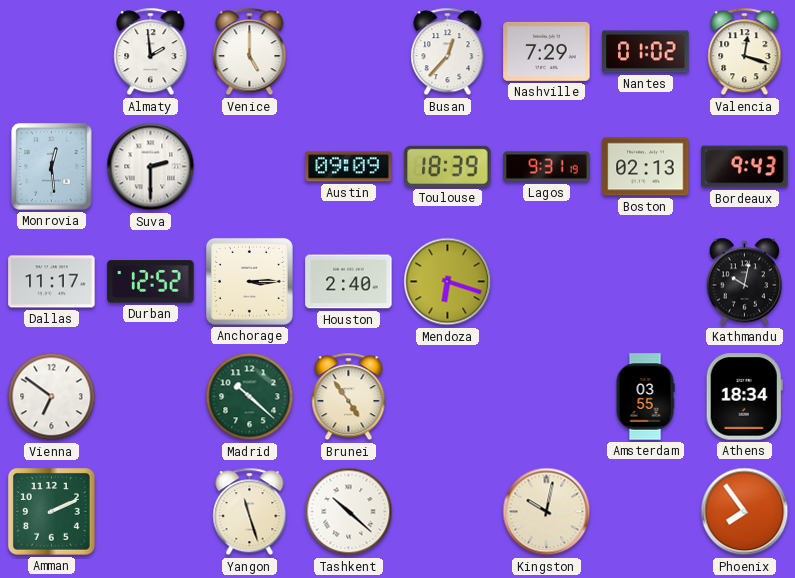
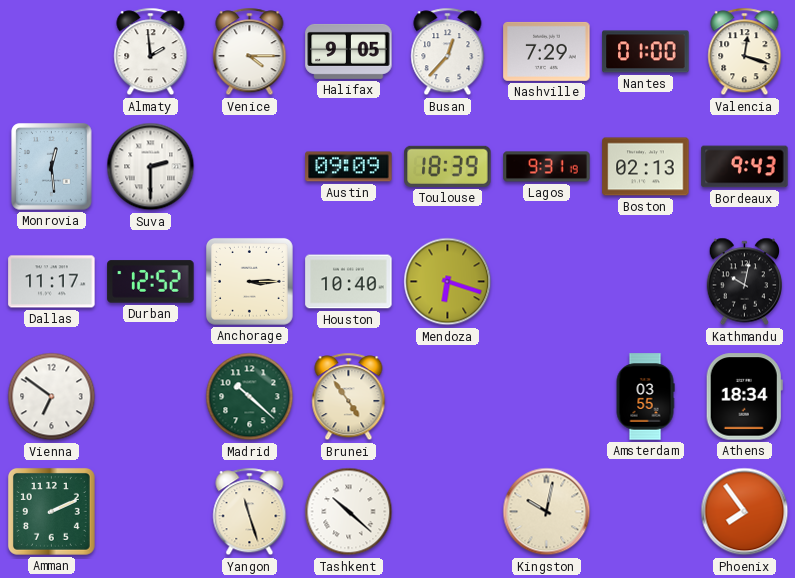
Venice: 5:00 -> 4:15
Halifax: none -> 9:05
Nantes: 01:02 -> 01:00
Houston: 2:40 -> 10:40
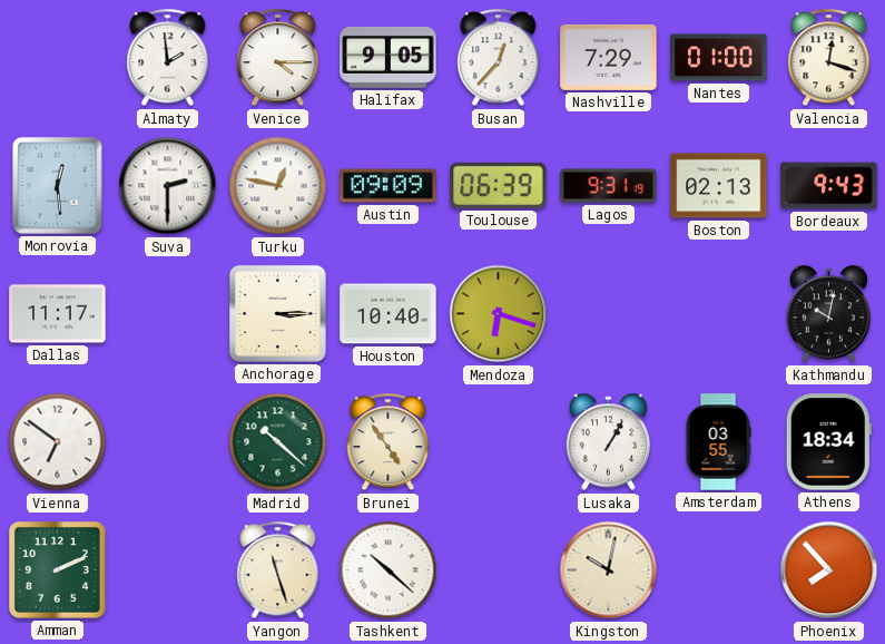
Turku: none -> 12:47
Toulouse: 18:39 -> 06:39
Durban: 12:52 -> none
Lusaka: none -> 1:05
Phoenix: 7:54 -> 7:53
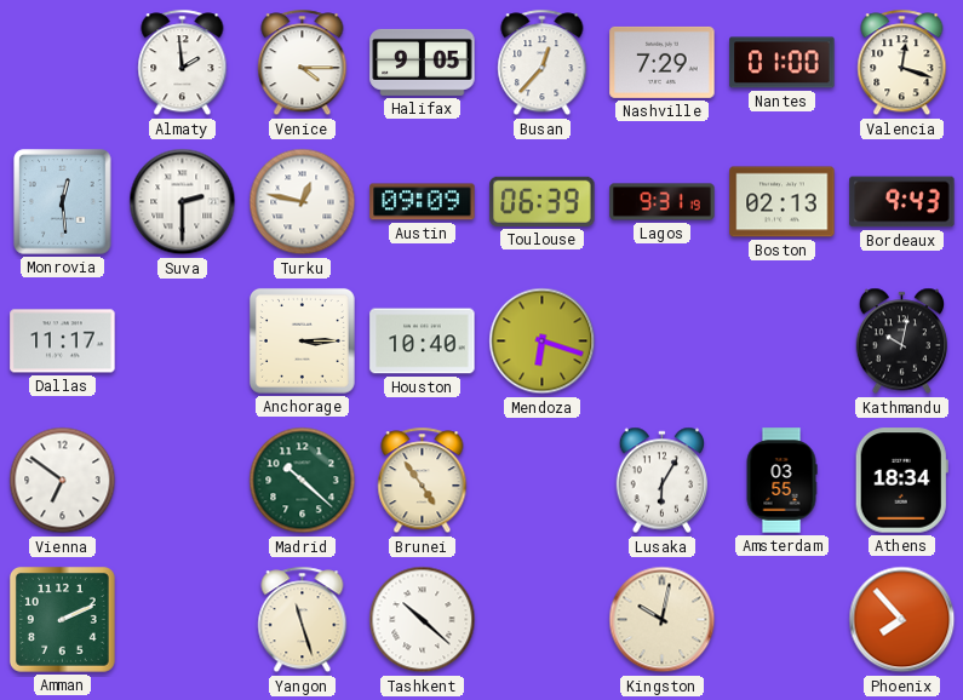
Lusaka: 1:05 -> 6:05
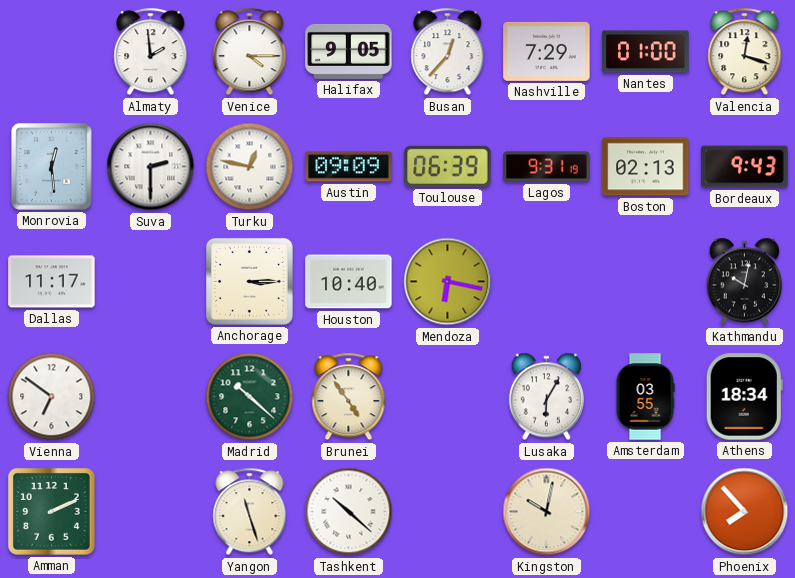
Mendoza: 6:18 -> 6:17
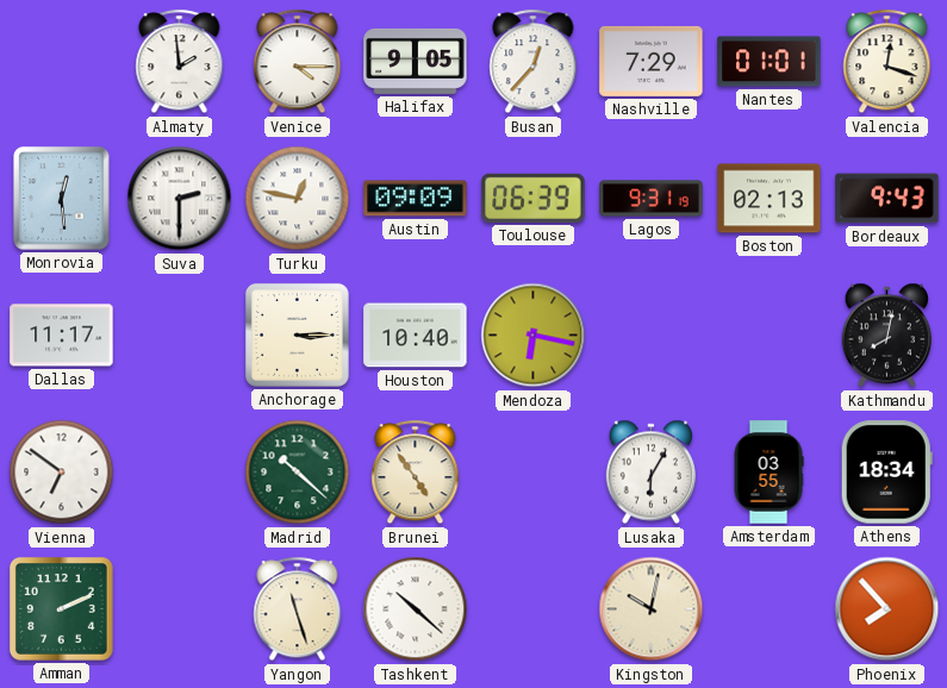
Nantes: 01:00 -> 01:01
Kathmandu: 10:02 -> 8:02
